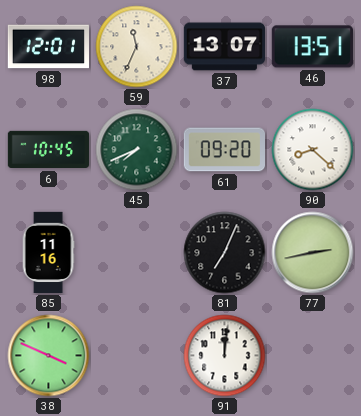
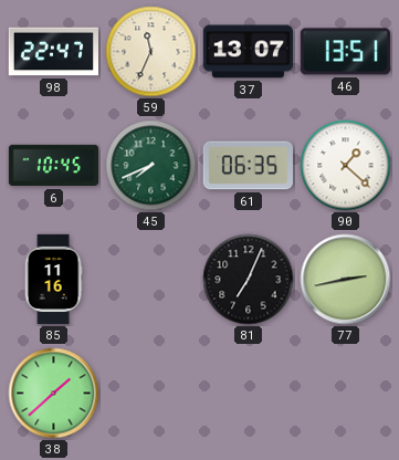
98: 12:01 -> 22:47
61: 09:20 -> 06:35
90: 8:22 -> 1:22
38: 3:49 -> 1:38
91: 12:01 -> none
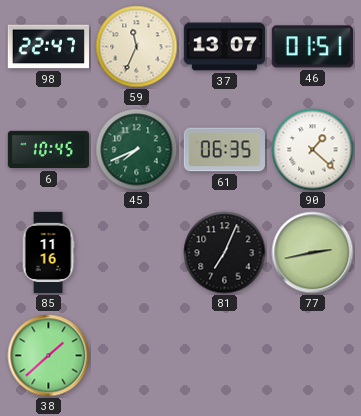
46: 13:51 -> 01:51
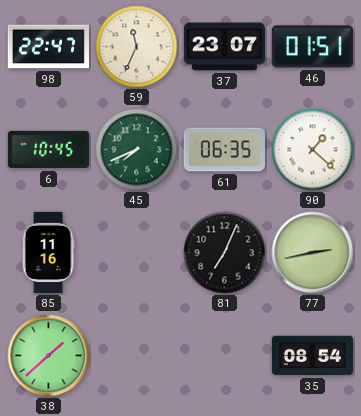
37: 13:07 -> 23:07
35: none -> 08:54
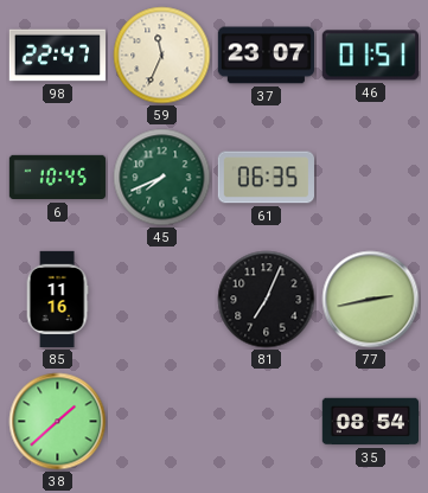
90: 1:22 -> none
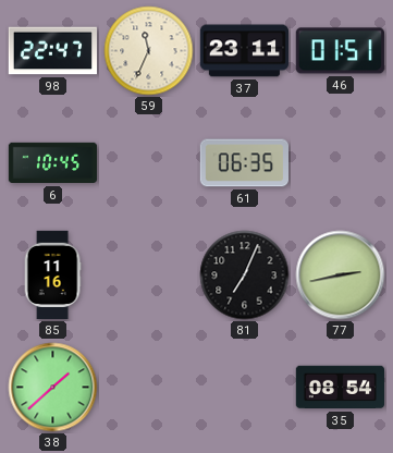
37: 23:07 -> 23:11
45: 7:41 -> none
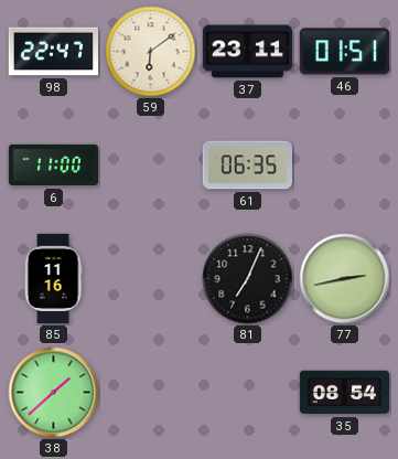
59: 11:34 -> 6:09
6: 10:45 -> 11:00
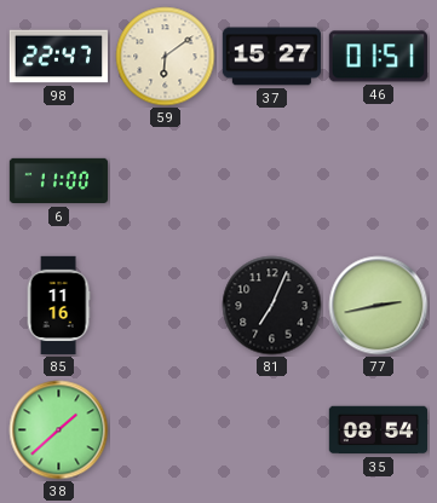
37: 23:11 -> 15:27
61: 06:35 -> none
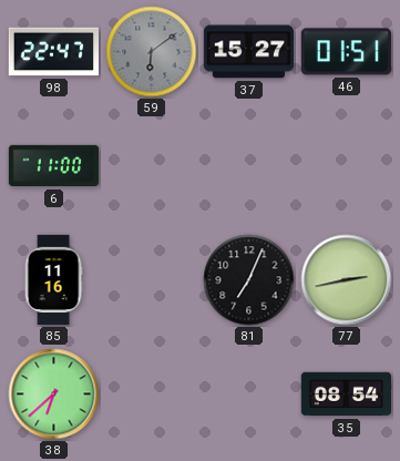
59 dial: cream -> grey
38: 1:38 -> 6:38
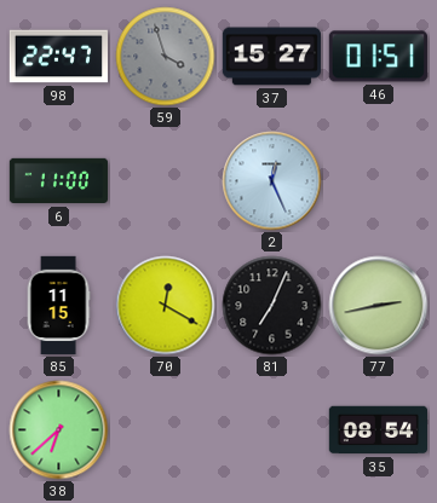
59: 6:09 -> 3:57
2: none -> 12:26
85: 11:16 -> 11:15
70: none -> 12:20
